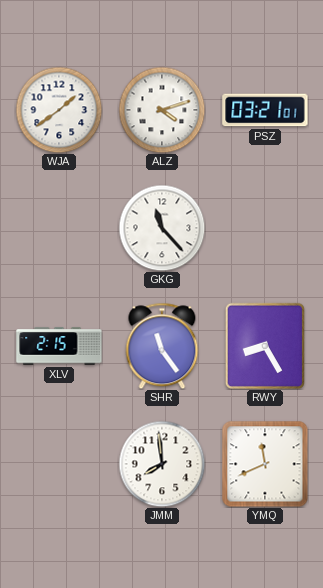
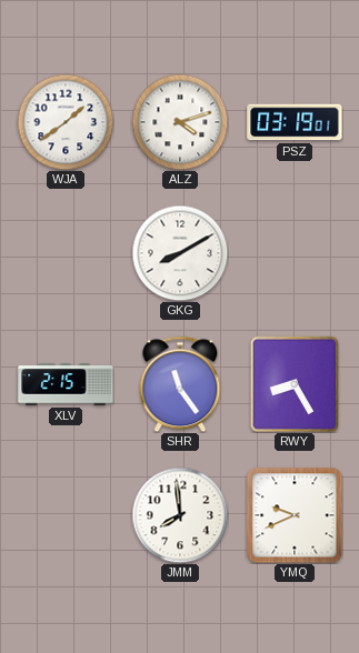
PSZ: 03:21 -> 03:19
GKG: 11:23 -> 8:10
YMQ: 11:41 -> 9:41
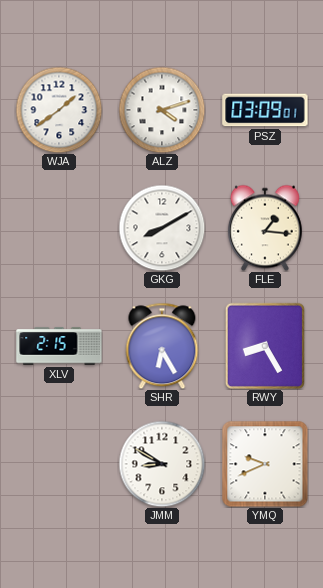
PSZ: 03:19 -> 03:09
FLE: none -> 1:16
SHR: 11:24 -> 6:25
JMM: 7:59 -> 8:50
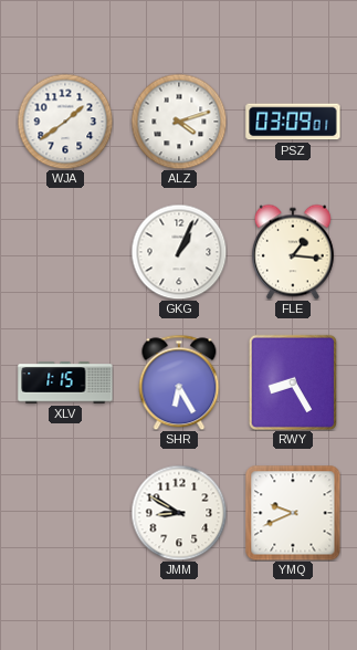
GKG: 8:10 -> 1:04
XLV: 2:15 -> 1:15
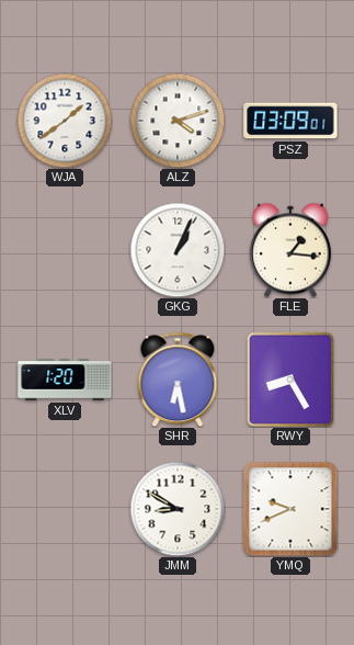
XLV: 1:15 -> 1:20
SHR: 6:25 -> 6:28
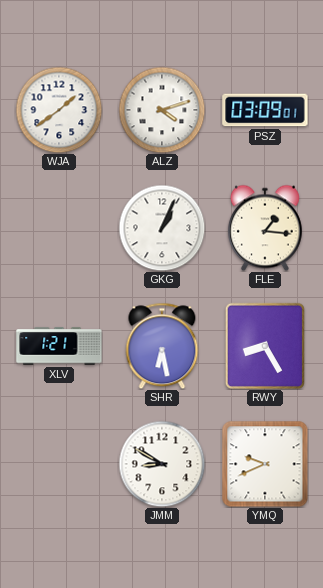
XLV: 1:20 -> 1:21
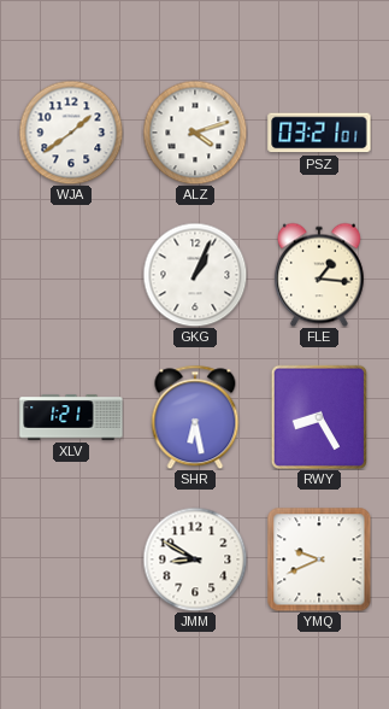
PSZ: 03:09 -> 03:21
